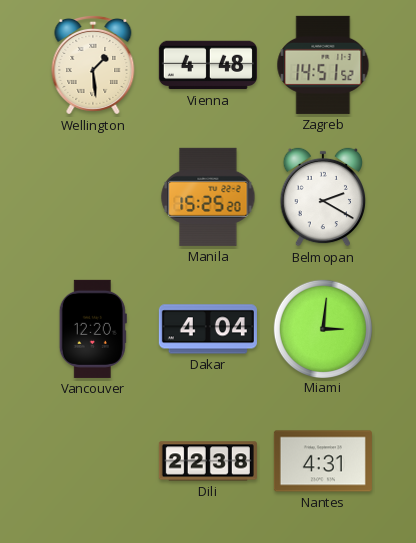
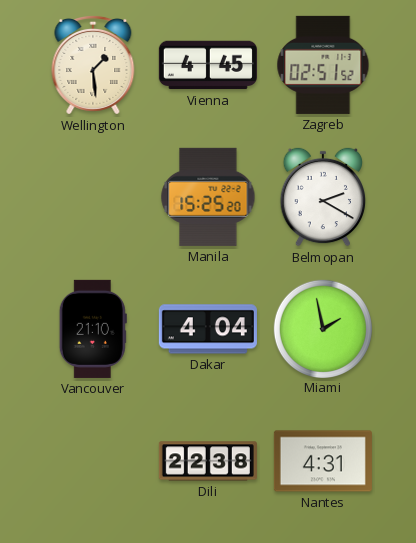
Vienna: 4:48 -> 4:45
Zagreb: 14:51 -> 02:51
Vancouver: 12:20 -> 21:10
Miami: 3:01 -> 1:58
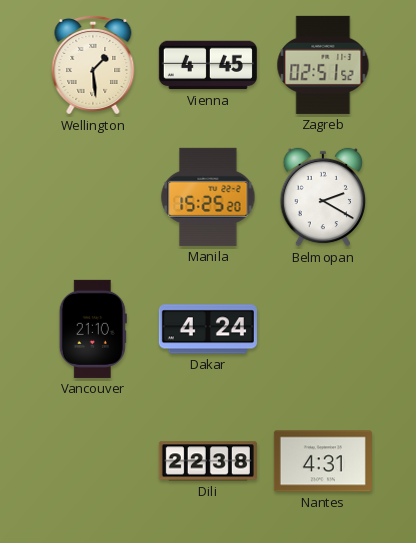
Dakar: 4:04 -> 4:24
Miami: 1:58 -> none
